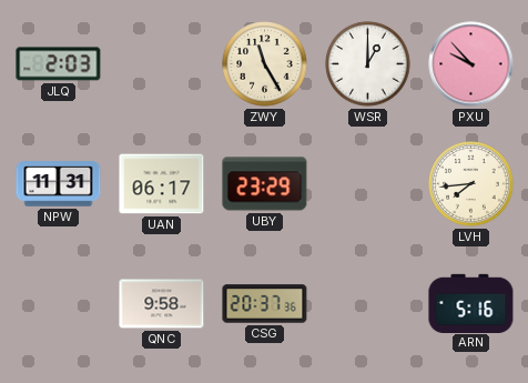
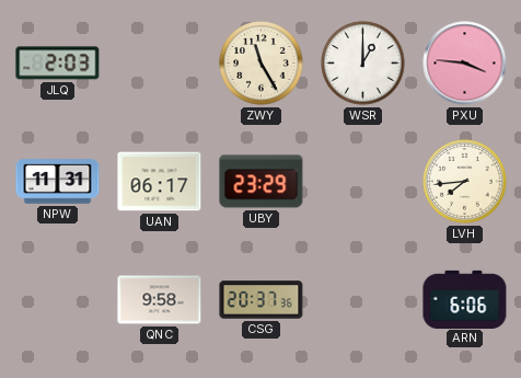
PXU: 9:53 -> 3:46
ARN: 5:16 -> 6:06
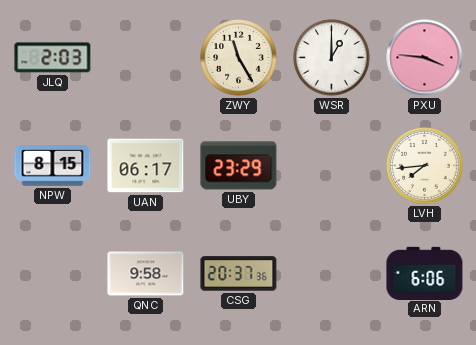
NPW: 11:31 -> 8:15
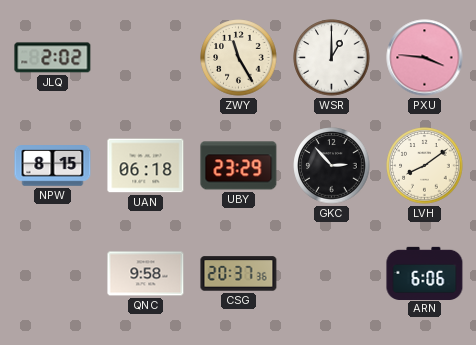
JLQ: 2:03 -> 2:02
UAN: 06:17 -> 06:18
GKC: none -> 2:53
LVH: 7:44 -> 8:09
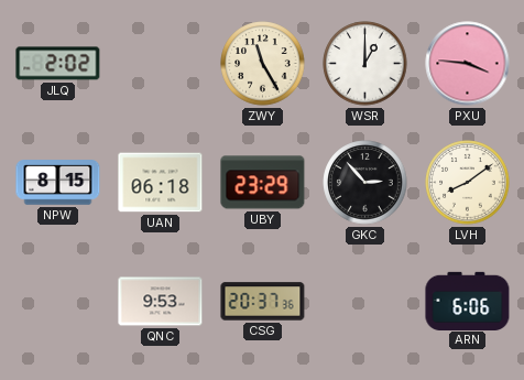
QNC: 9:58 -> 9:53
